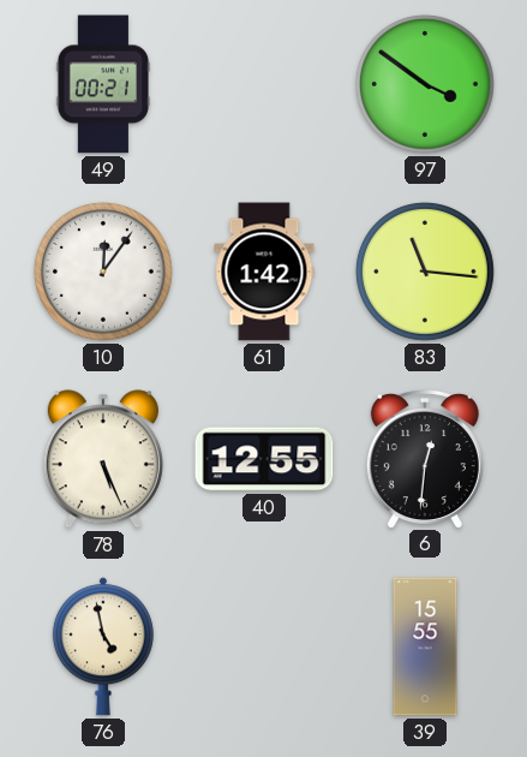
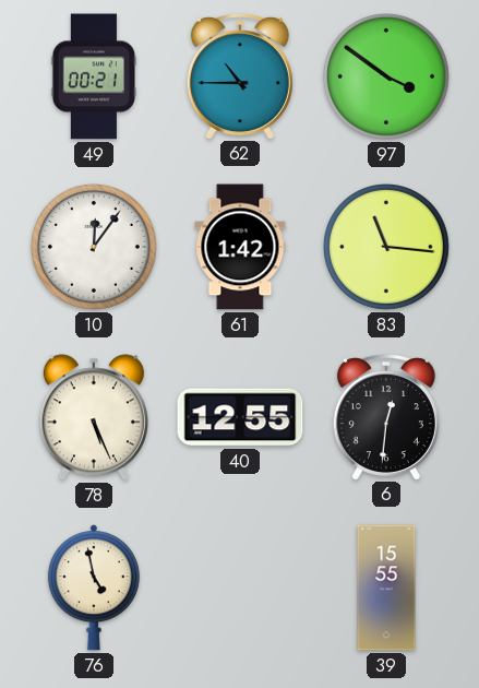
62: none -> 10:45
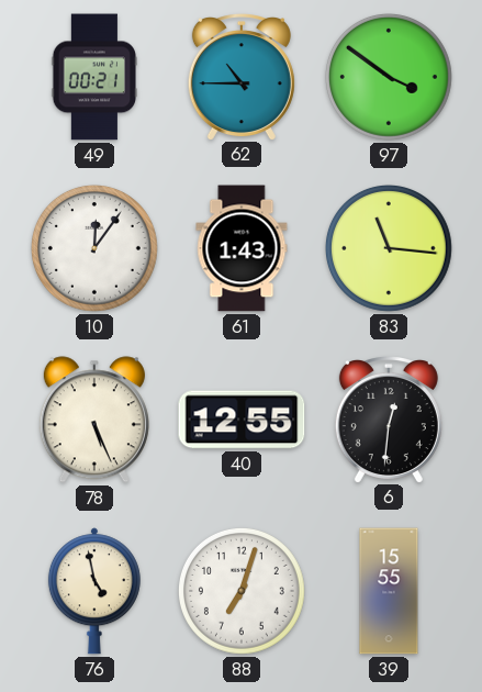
61: 1:42 -> 1:43
88: none -> 7:03
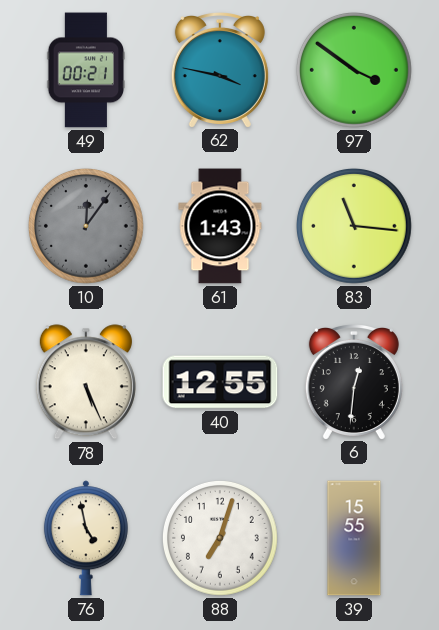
62: 10:45 -> 3:47
10 dial: white -> grey
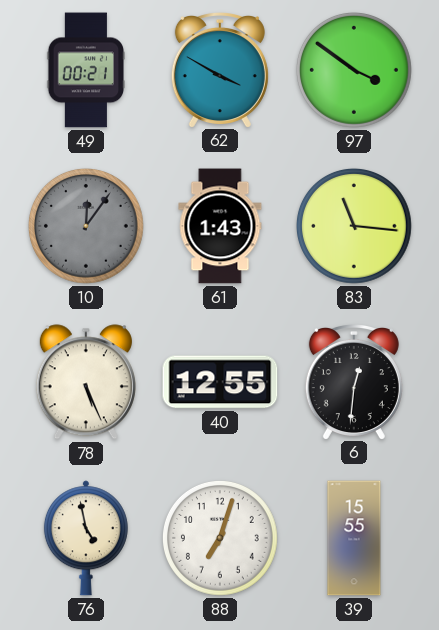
62: 3:47 -> 3:50
